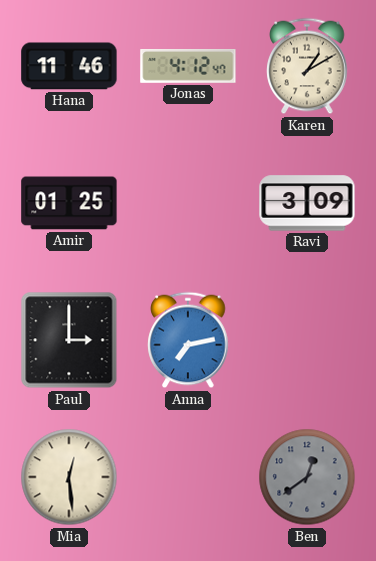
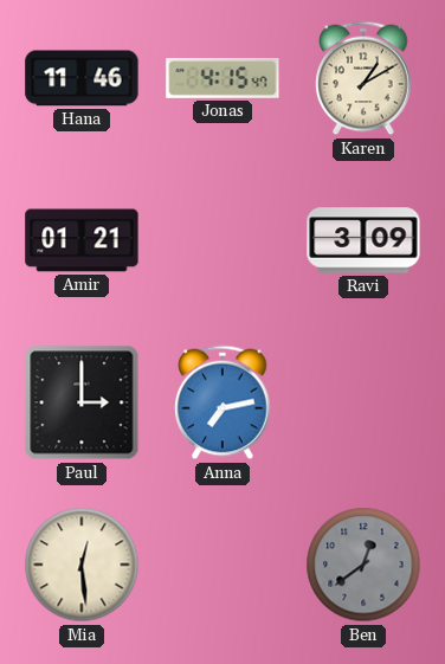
Jonas: 4:12 -> 4:15
Amir: 01:25 -> 01:21
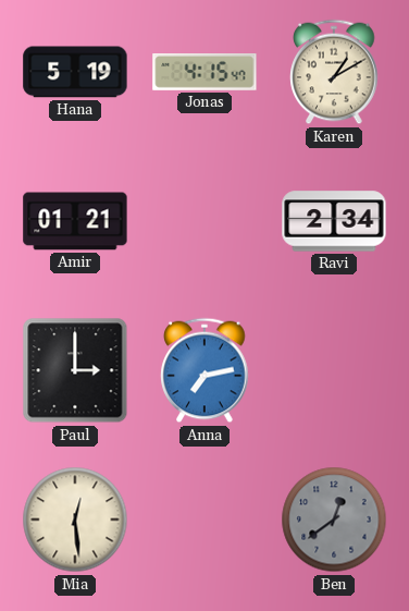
Hana: 11:46 -> 5:19
Ravi: 3:09 -> 2:34
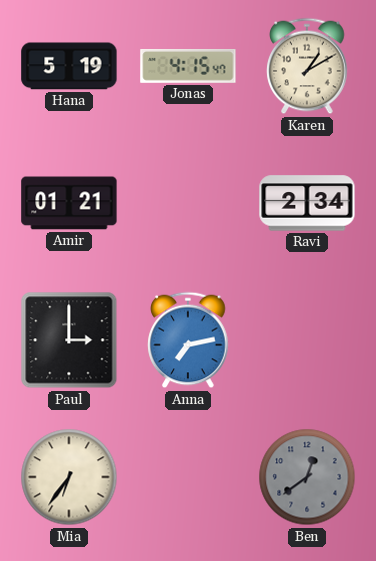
Mia: 12:29 -> 6:36
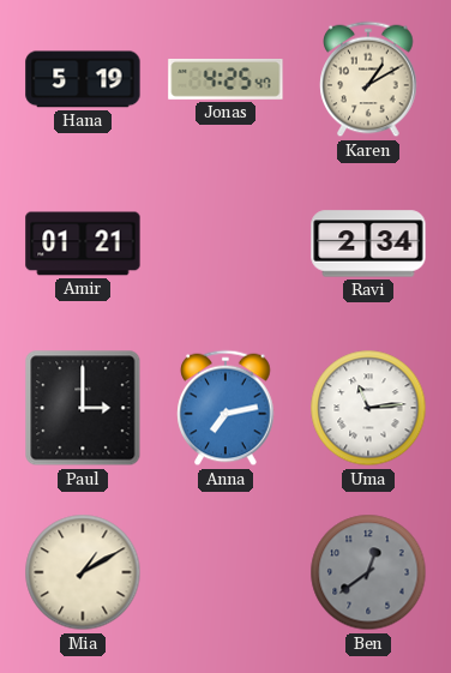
Jonas: 4:15 -> 4:25
Uma: none -> 11:14
Mia: 6:36 -> 1:10
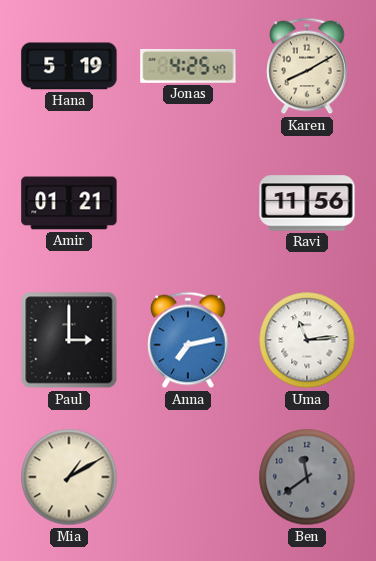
Karen: 1:10 -> 8:10
Ravi: 2:34 -> 11:56
Ben: 12:39 -> 11:39
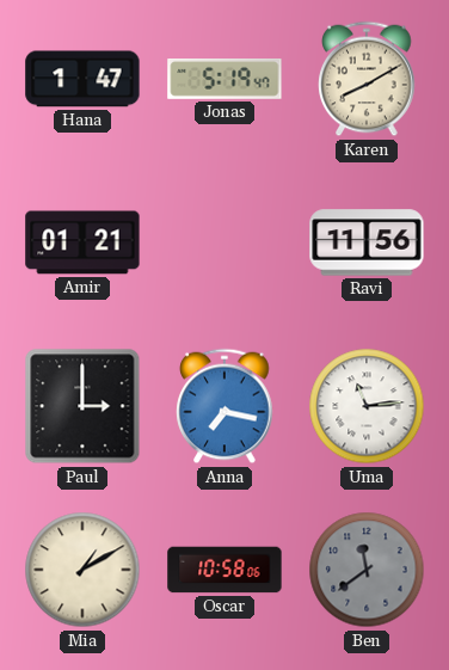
Hana: 5:19 -> 1:47
Jonas: 4:25 -> 5:19
Anna: 7:13 -> 7:17
Oscar: none -> 10:58
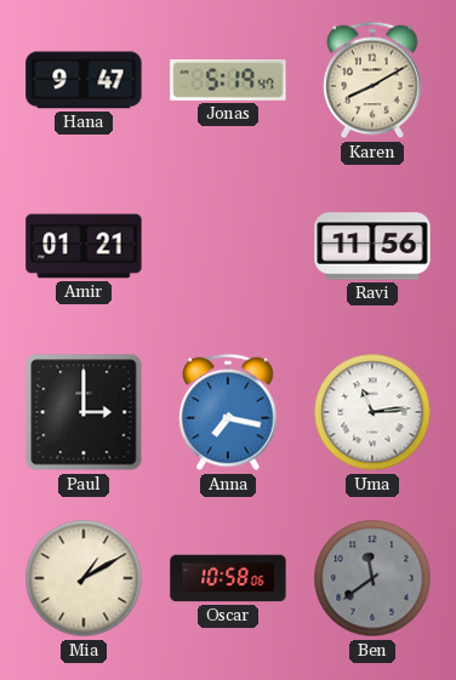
Hana: 1:47 -> 9:47
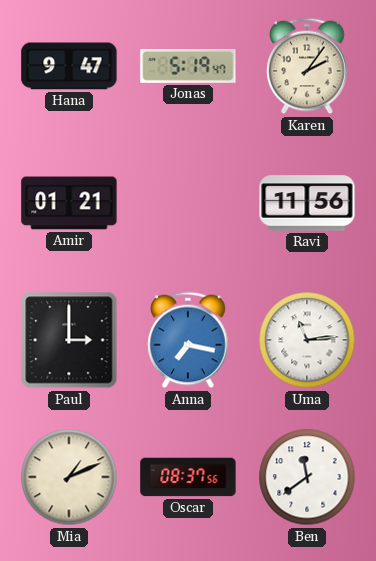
Karen: 8:10 -> 2:06
Mia: 1:10 -> 1:11
Oscar: 10:58 -> 08:37
Ben dial: grey -> white
